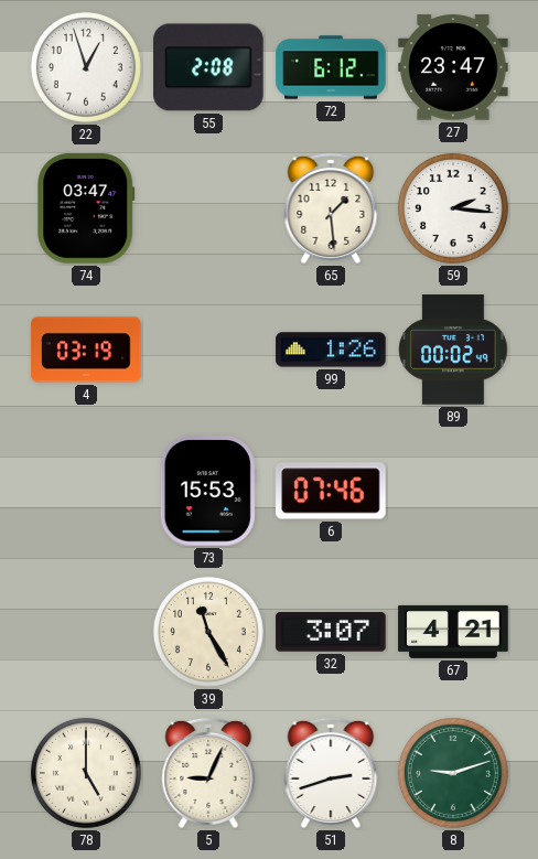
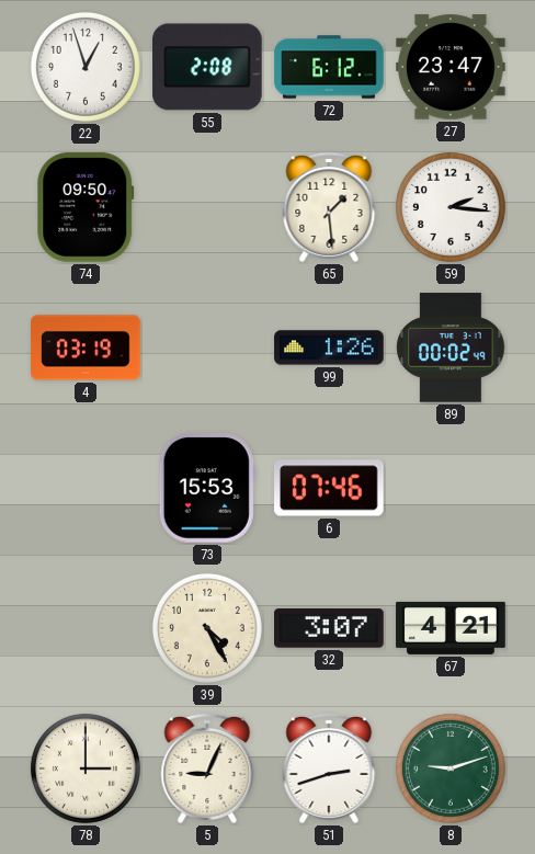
74: 03:47 -> 09:50
39: 11:25 -> 4:25
78: 5:00 -> 3:00
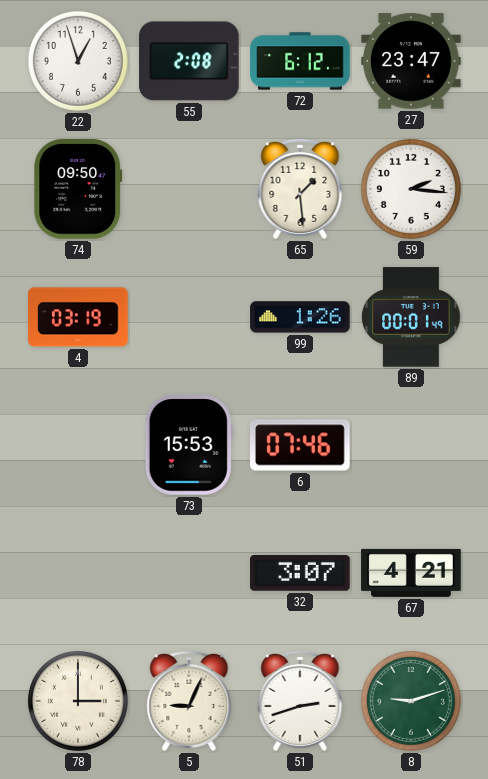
89: 00:02 -> 00:01
39: 4:25 -> none
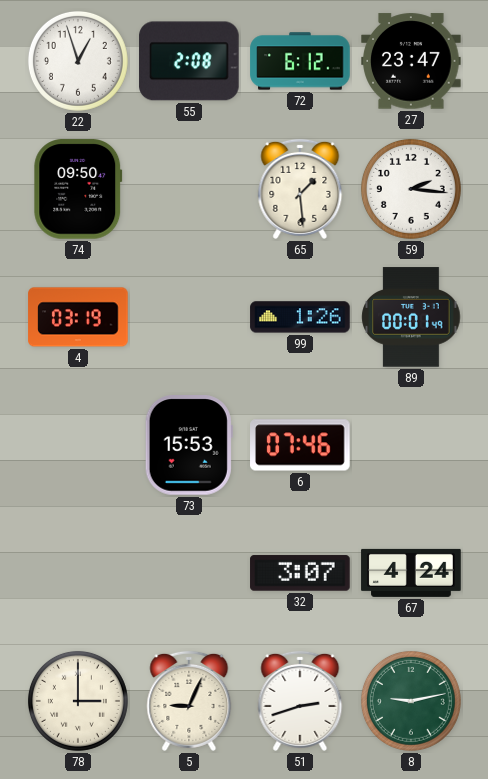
67: 4:21 -> 4:24
8: 9:12 -> 9:13
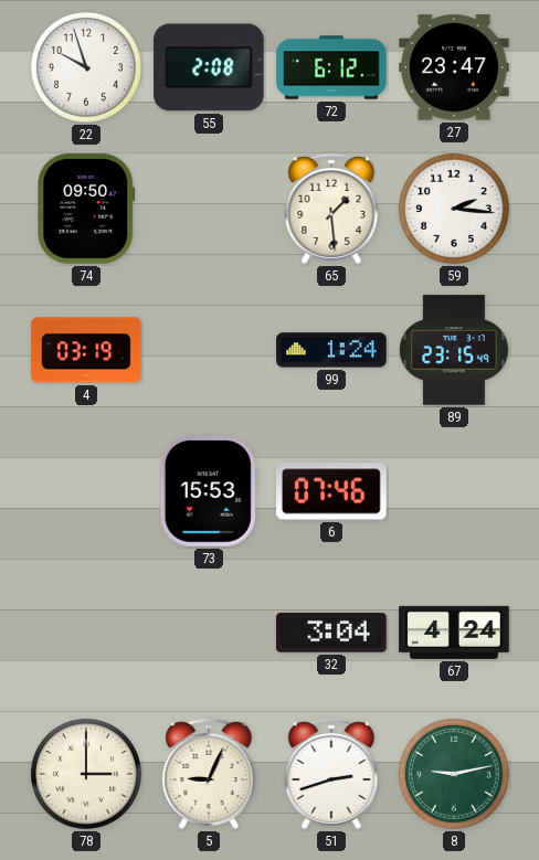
22: 12:57 -> 9:57
99: 1:26 -> 1:24
89: 00:01 -> 23:15
32: 3:07 -> 3:04
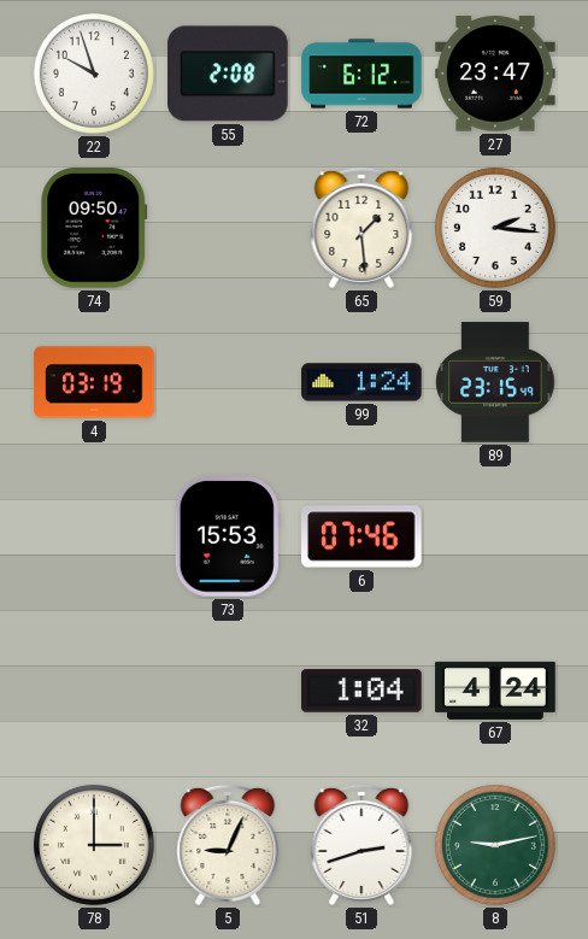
32: 3:04 -> 1:04
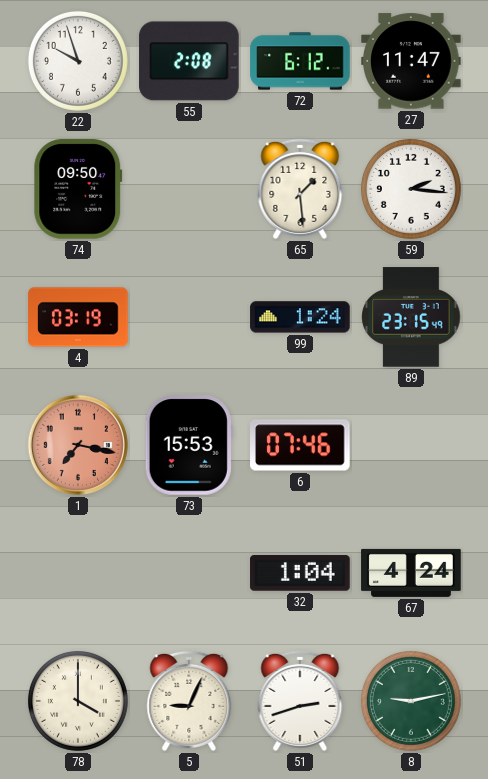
27: 23:47 -> 11:47
1: none -> 7:17
78: 3:00 -> 4:00
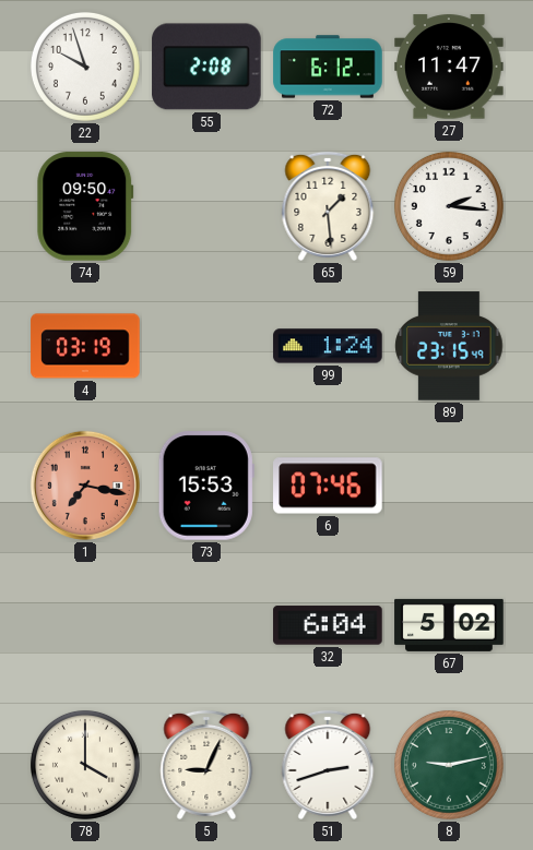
32: 1:04 -> 6:04
67: 4:24 -> 5:02
